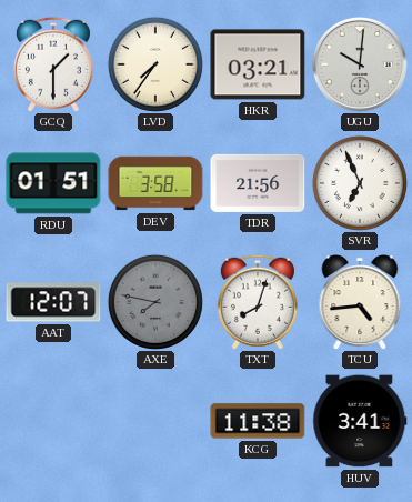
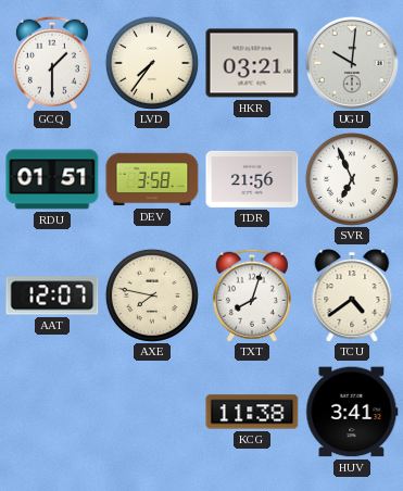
AXE dial: grey -> cream
TCU: 4:44 -> 4:39
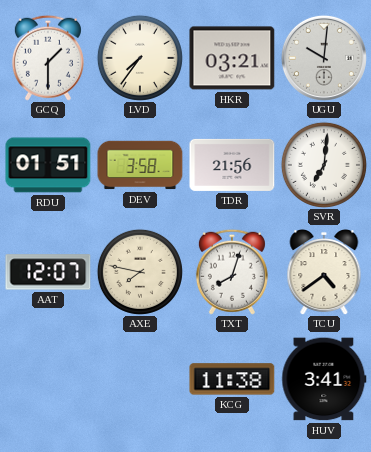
SVR: 6:56 -> 7:01
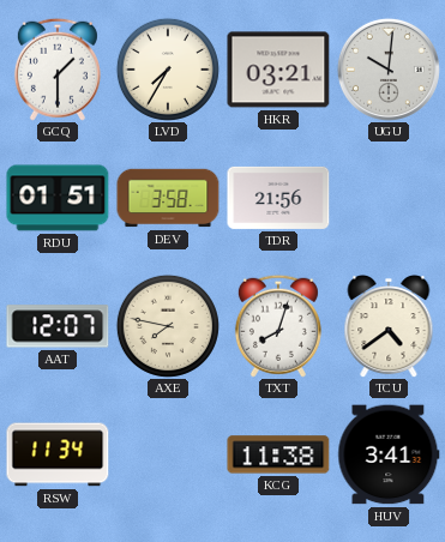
LVD: 7:36 -> 7:35
SVR: 7:01 -> none
RSW: none -> 11:34
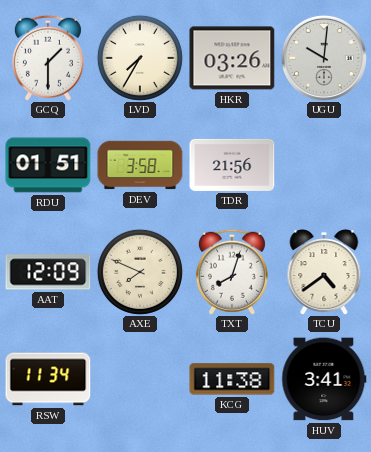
HKR: 03:21 -> 03:26
AAT: 12:07 -> 12:09
AXE: 7:47 -> 7:49
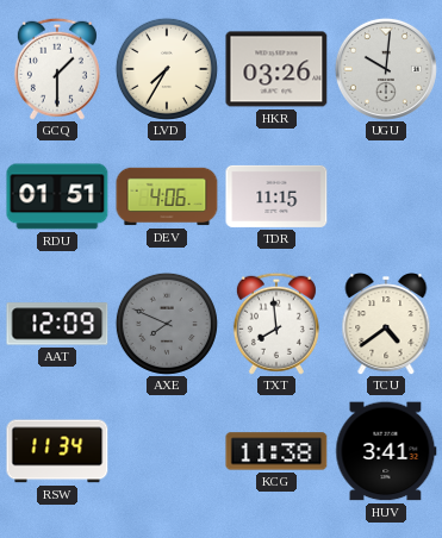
DEV: 3:58 -> 4:06
TDR: 21:56 -> 11:15
AXE dial: cream -> grey
TXT: 8:03 -> 7:59
